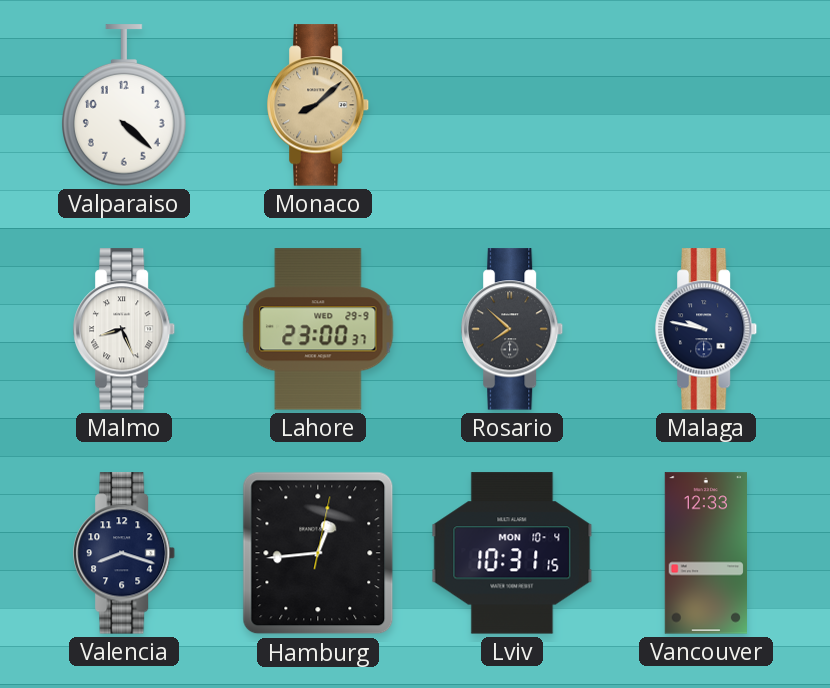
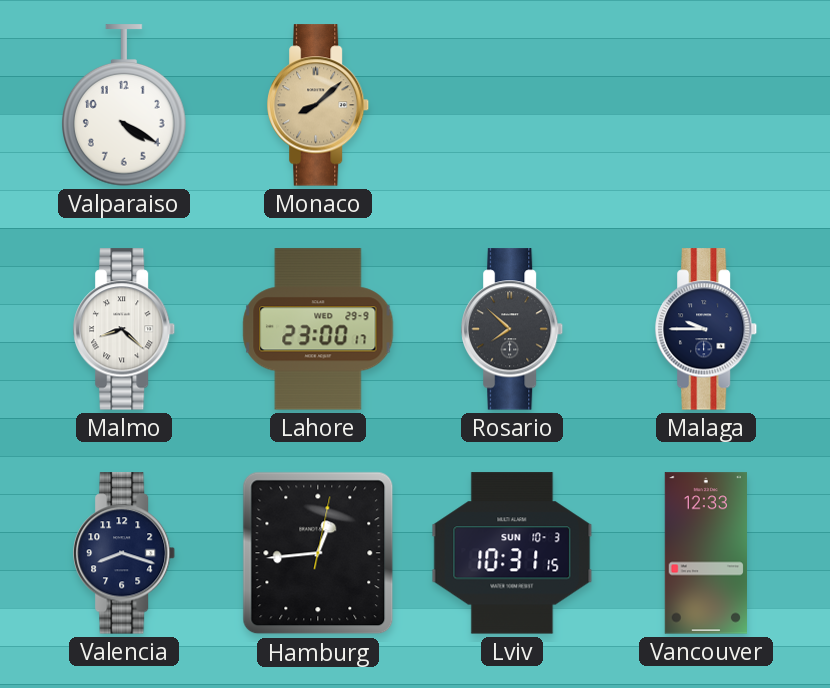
Valparaiso: 4:22 -> 4:20
Malmo: 8:26 -> 8:22
Lahore: 23:00:37 -> 23:00:17
Malaga: 9:47 -> 9:45
Lviv date: MON 10-4 -> SUN 10-3
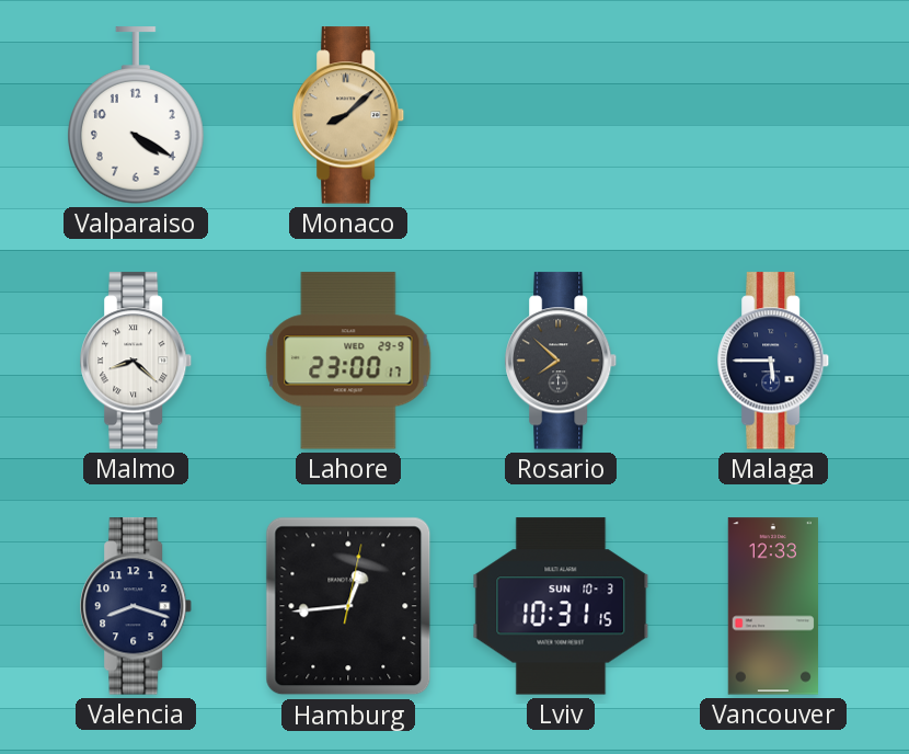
Malaga: 9:45 -> 5:45
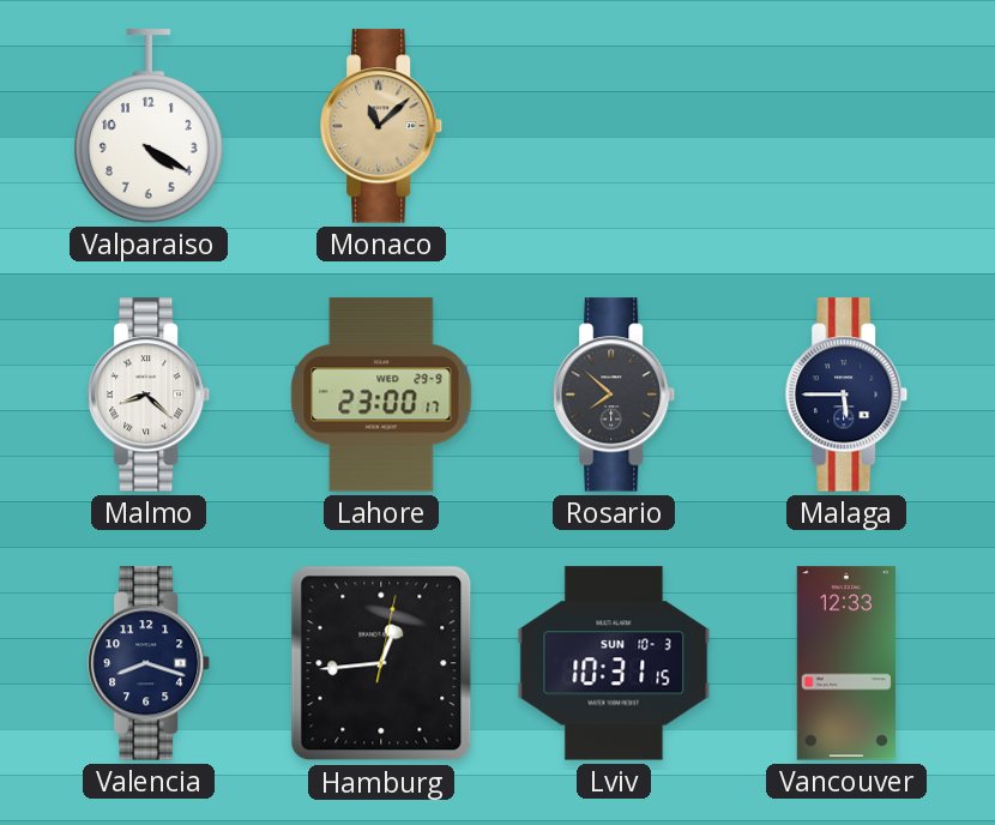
Monaco: 8:08 -> 11:08
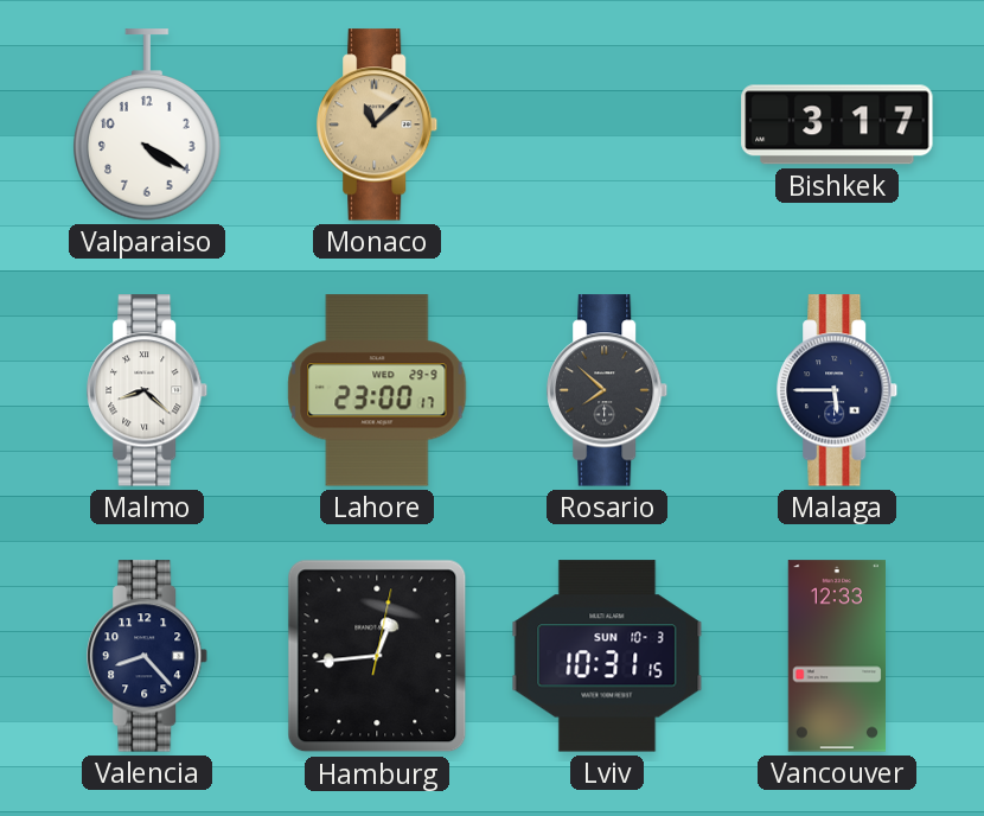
Bishkek: none -> 3:17
Valencia: 8:18 -> 8:23
